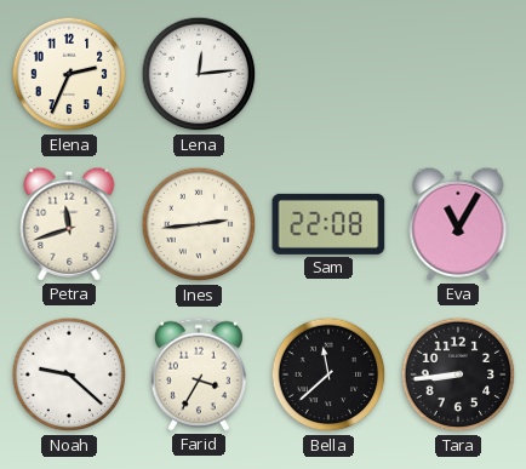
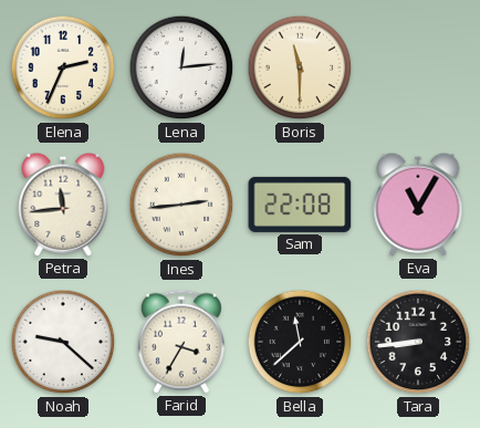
Boris: none -> 11:30
Petra: 11:42 -> 11:44
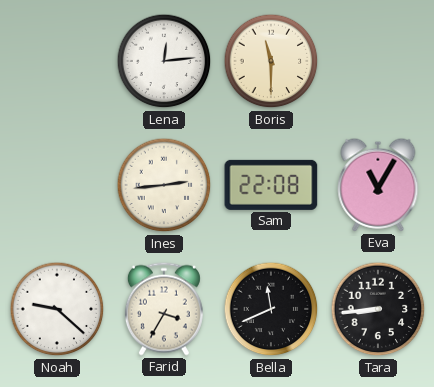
Elena: 2:34 -> none
Petra: 11:44 -> none
Bella: 11:38 -> 11:41
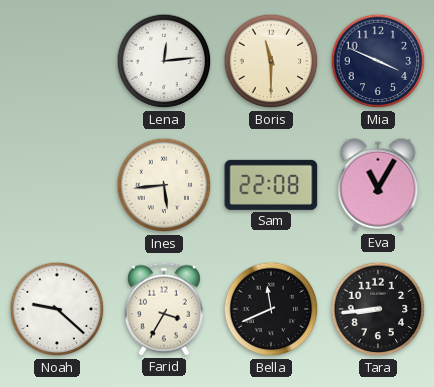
Mia: none -> 3:49
Ines: 2:44 -> 5:44
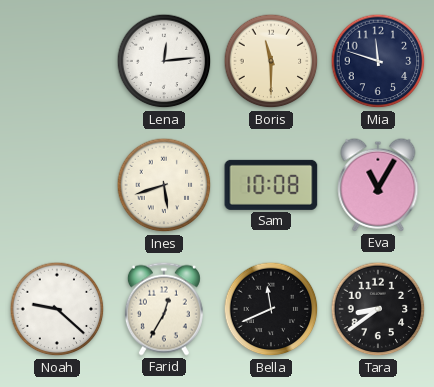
Mia: 3:49 -> 11:48
Ines: 5:44 -> 5:42
Sam: 22:08 -> 10:08
Farid: 3:35 -> 12:35
Tara: 8:44 -> 8:39
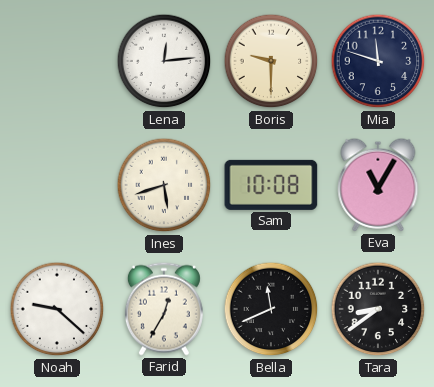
Boris: 11:30 -> 9:30
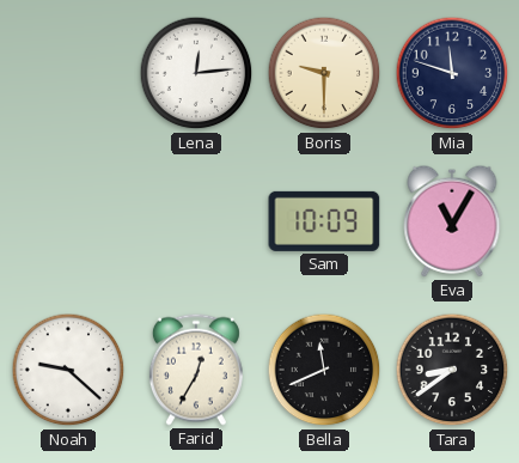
Ines: 5:42 -> none
Sam: 10:08 -> 10:09
